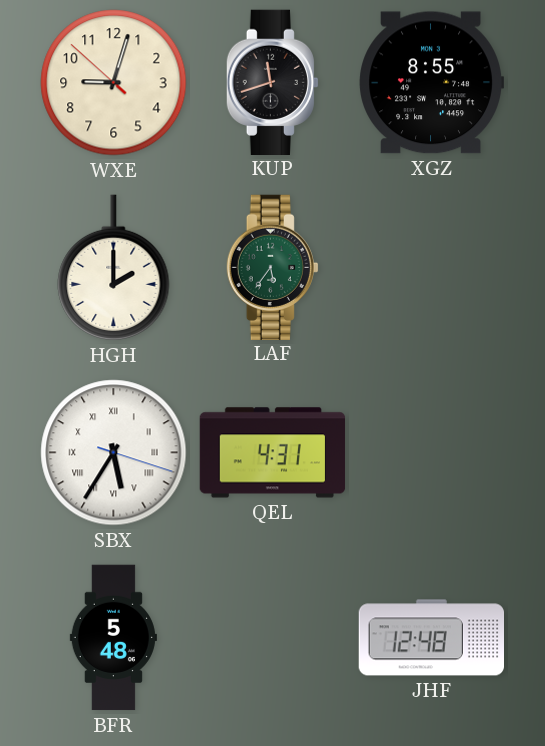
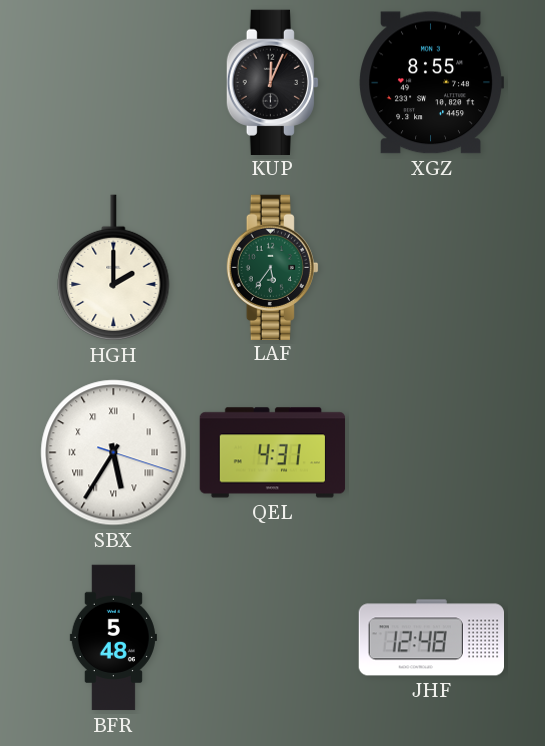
WXE: 9:02 -> none
KUP: 11:42 -> 12:04
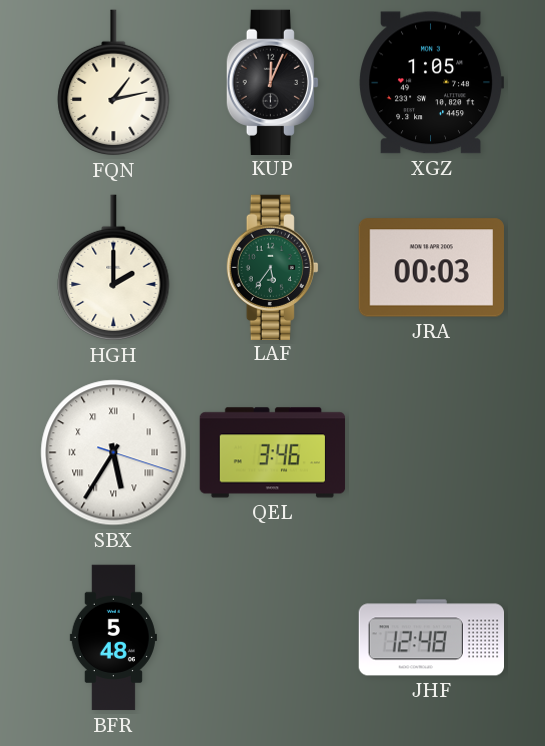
FQN: none -> 1:13
XGZ: 8:55 -> 1:05
JRA: none -> 00:03
QEL: 4:31 -> 3:46
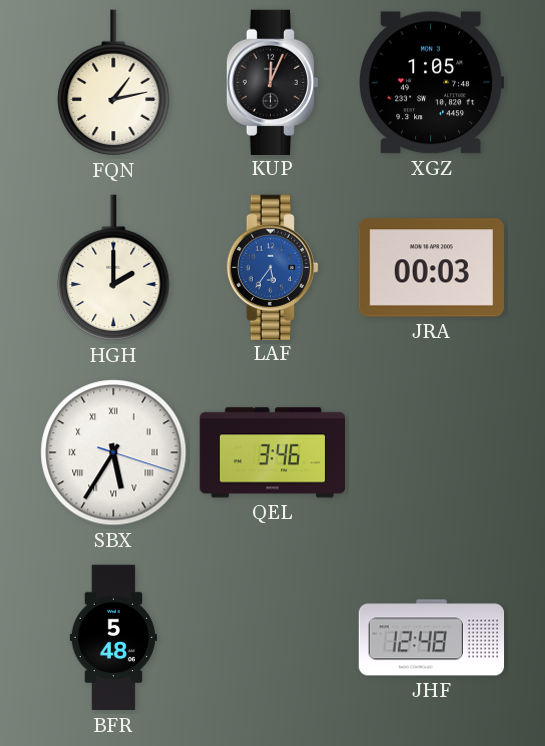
LAF dial: green -> blue
